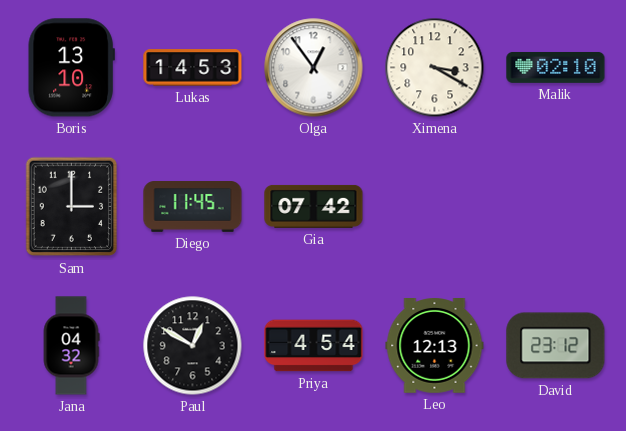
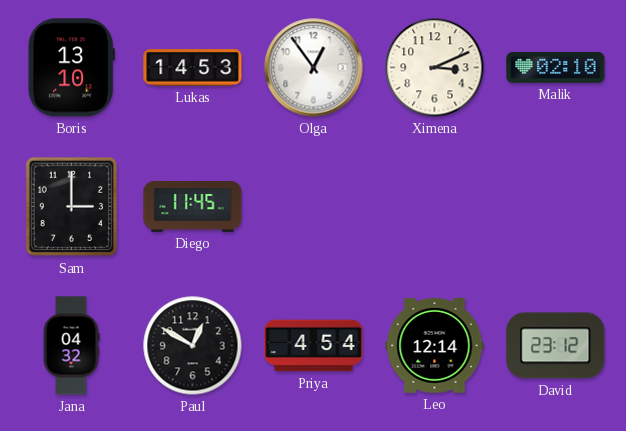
Ximena: 3:20 -> 3:11
Gia: 07:42 -> none
Leo: 12:13 -> 12:14
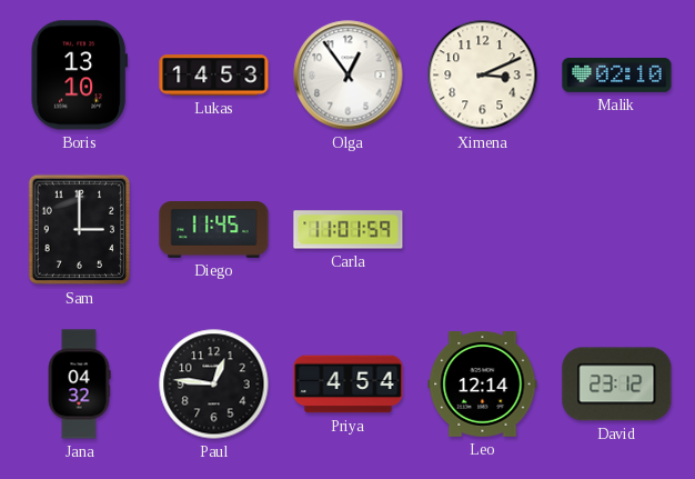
Carla: none -> 11:01
Paul: 12:50 -> 12:46
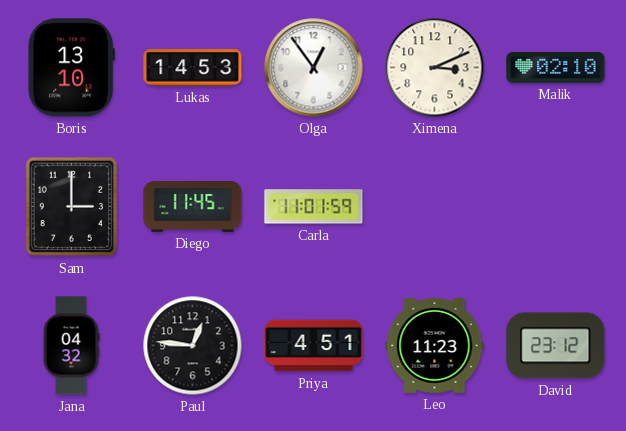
Priya: 4:54 -> 4:51
Leo: 12:14 -> 11:23
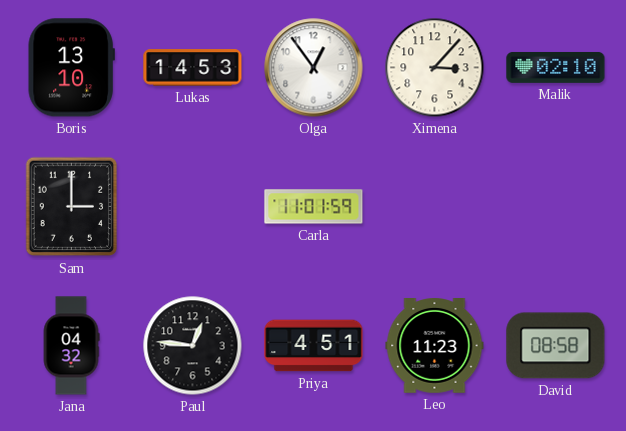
Ximena: 3:11 -> 3:07
Diego: 11:45 -> none
David: 23:12 -> 08:58
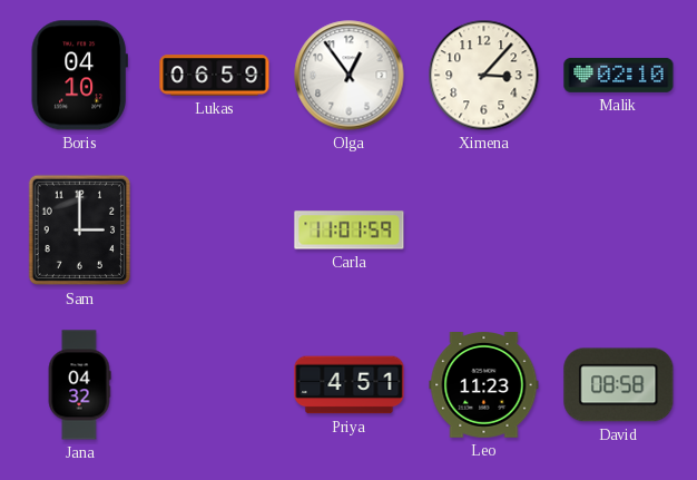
Boris: 13:10 -> 04:10
Lukas: 14:53 -> 06:59
Paul: 12:46 -> none
